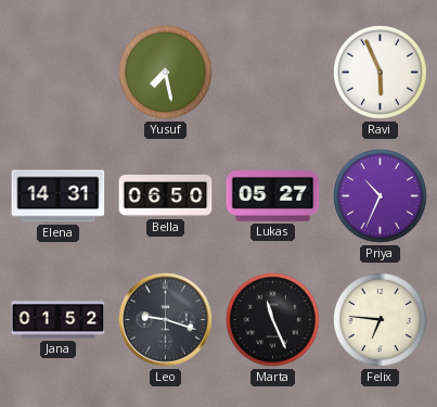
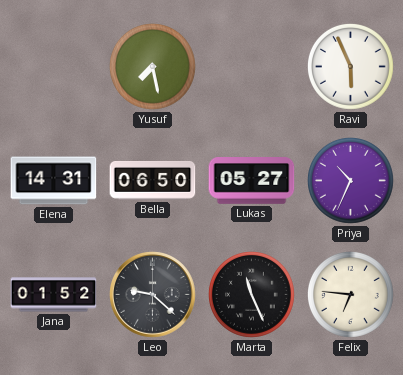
Leo: 9:18 -> 9:22
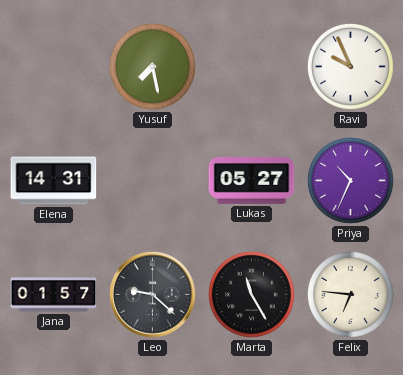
Ravi: 5:56 -> 9:56
Bella: 06:50 -> none
Jana: 01:52 -> 01:57
Marta: 11:26 -> 11:25
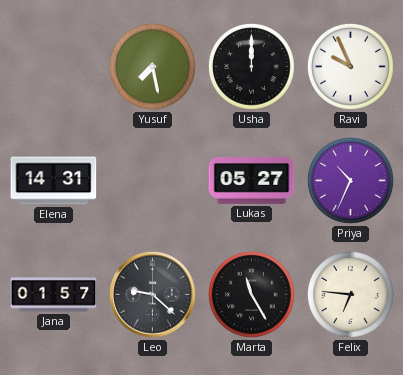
Usha: none -> 12:00
